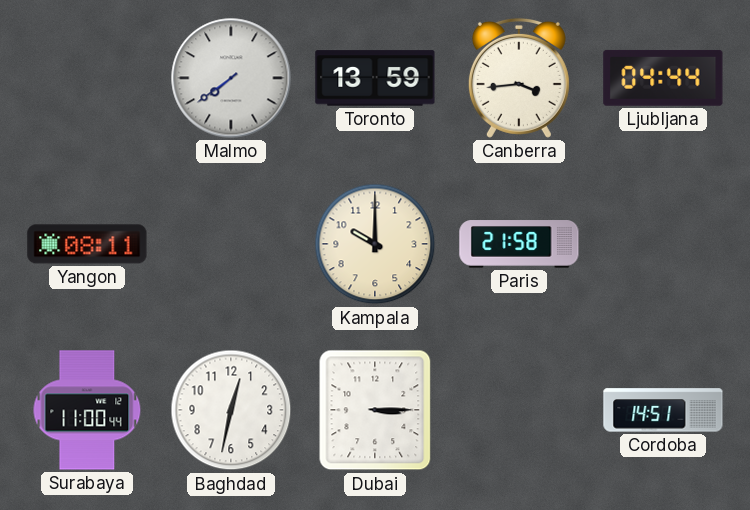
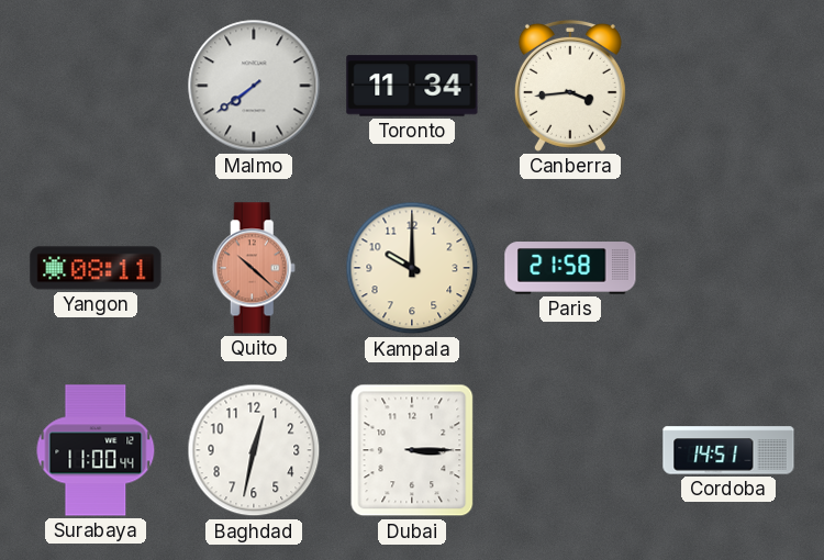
Toronto: 13:59 -> 11:34
Ljubljana: 04:44 -> none
Quito: none -> 10:22
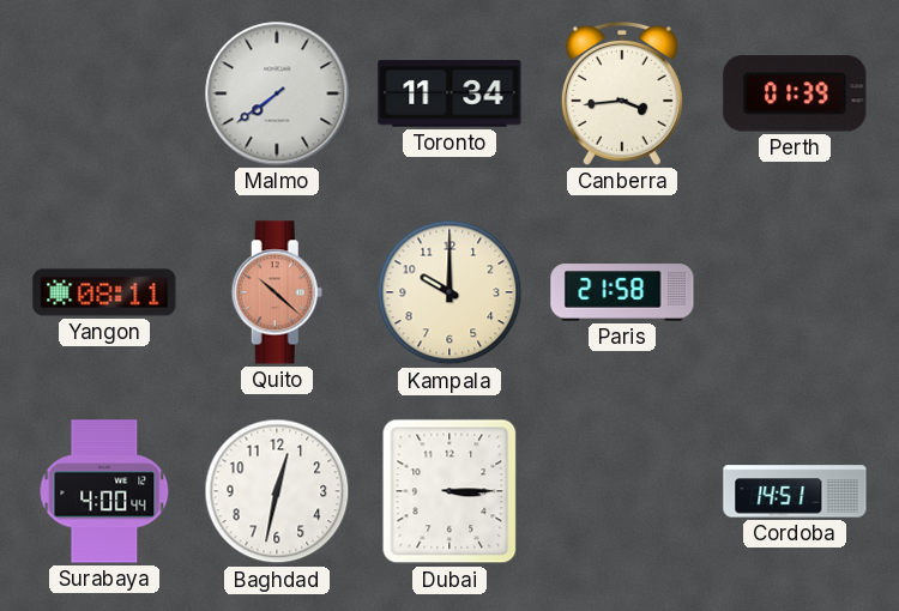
Perth: none -> 01:39
Surabaya: 11:00 -> 4:00
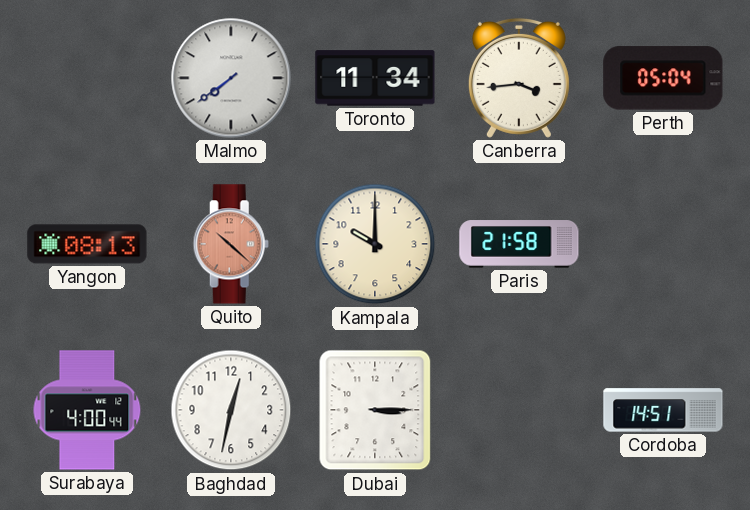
Perth: 01:39 -> 05:04
Yangon: 08:11 -> 08:13
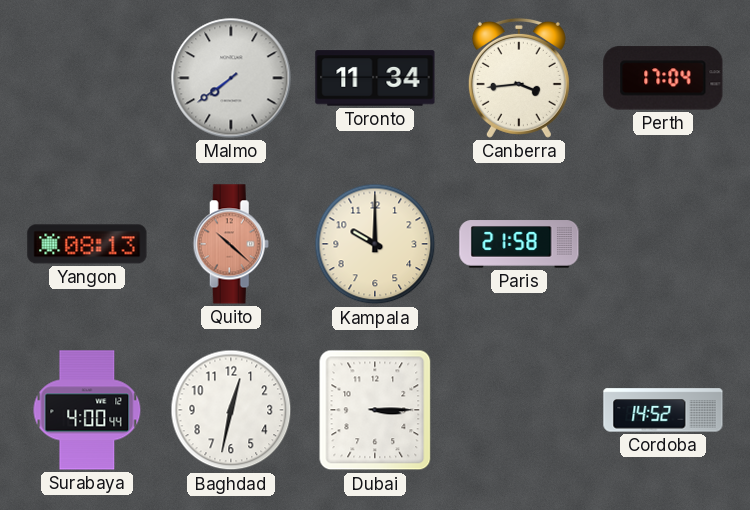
Perth: 05:04 -> 17:04
Cordoba: 14:51 -> 14:52
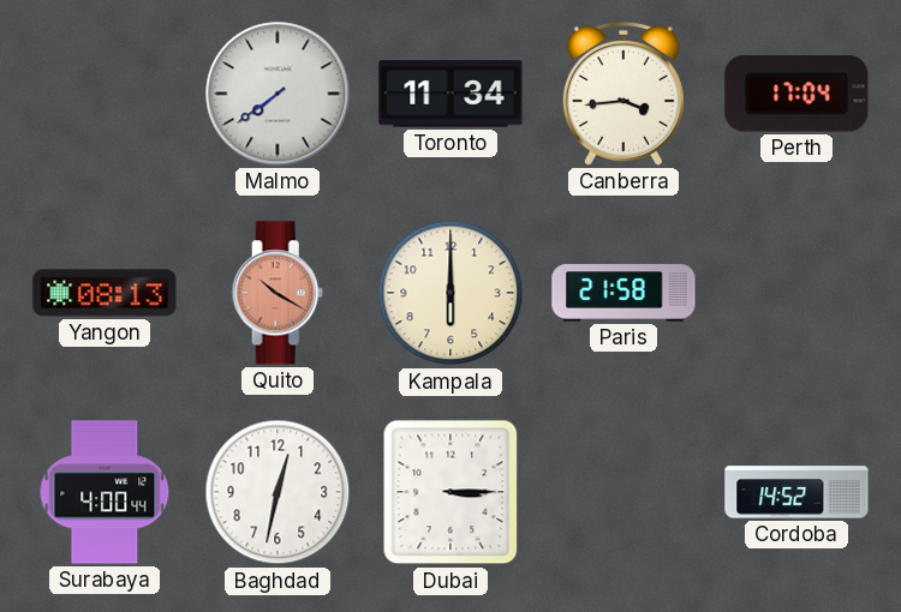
Quito: 10:22 -> 10:20
Kampala: 10:00 -> 6:00
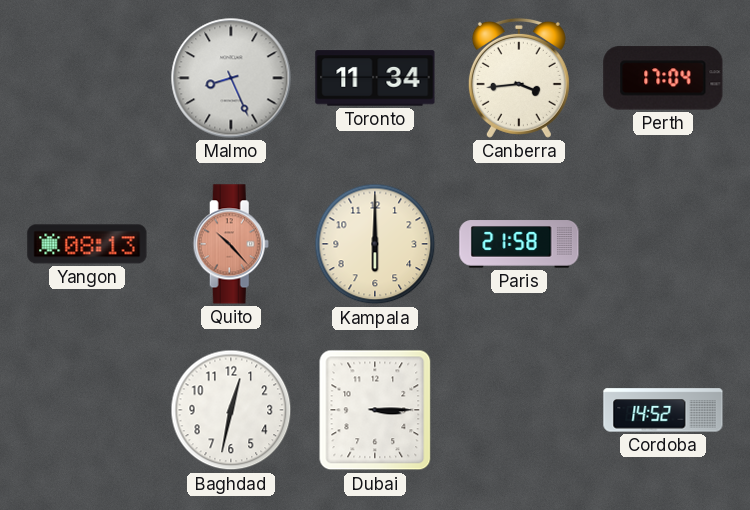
Malmo: 7:39 -> 8:26
Quito: 10:20 -> 10:23
Surabaya: 4:00 -> none
